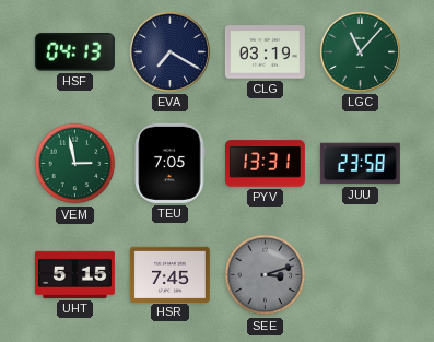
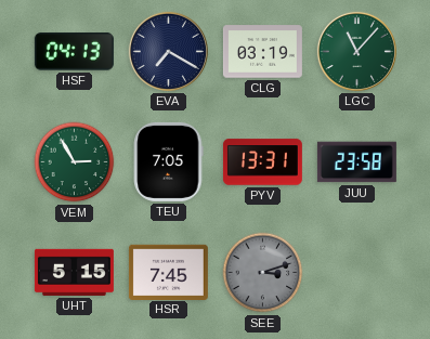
VEM: 2:58 -> 2:55
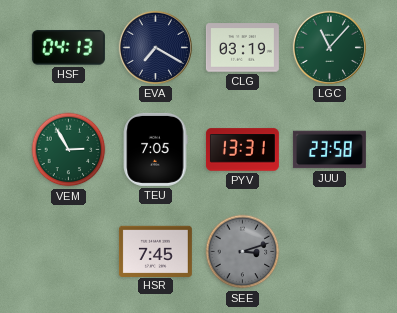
UHT: 5:15 -> none
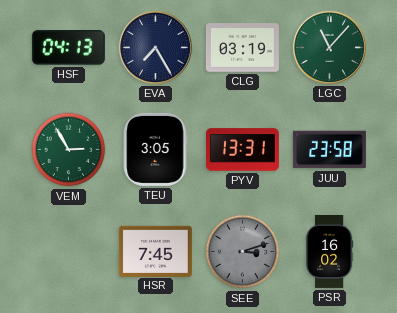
EVA: 7:20 -> 7:25
TEU: 7:05 -> 3:05
PSR: none -> 16:02
